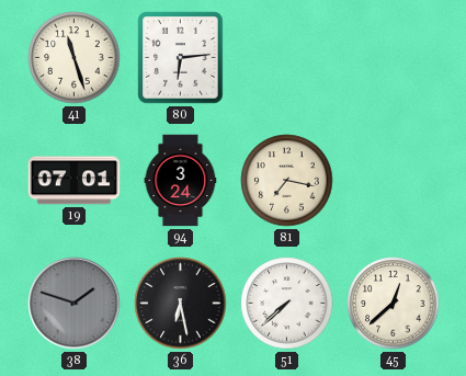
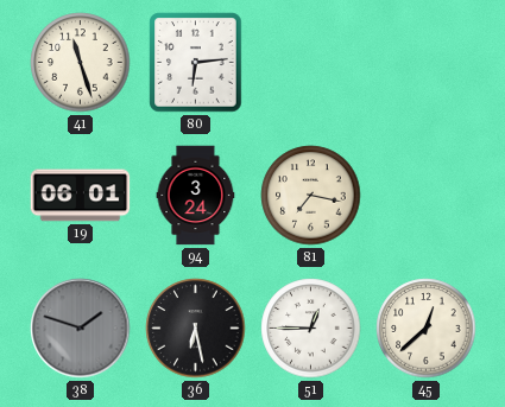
19: 07:01 -> 06:01
51: 7:38 -> 12:45
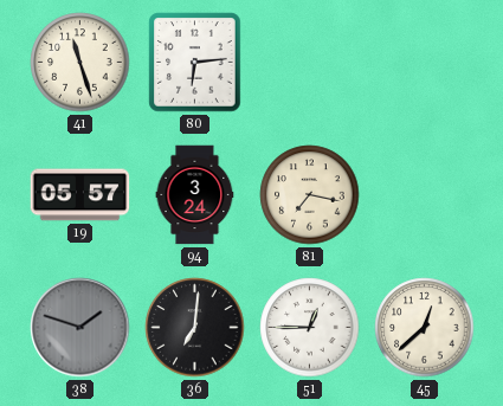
19: 06:01 -> 05:57
36: 6:28 -> 7:01
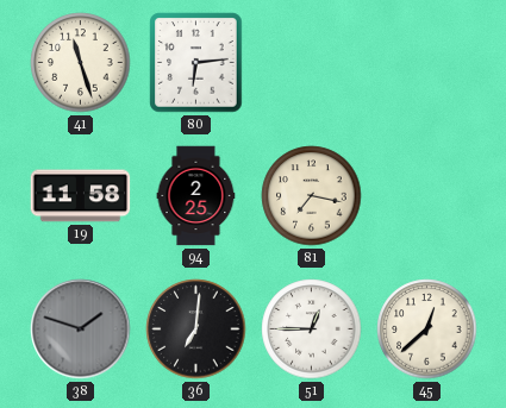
19: 05:57 -> 11:58
94: 3:24 -> 2:25
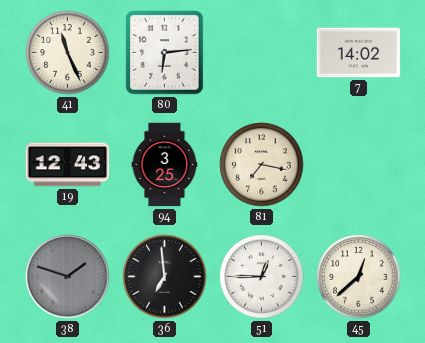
41: 11:27 -> 11:26
7: none -> 14:02
19: 11:58 -> 12:43
94: 2:25 -> 3:25
36: 7:01 -> 6:59
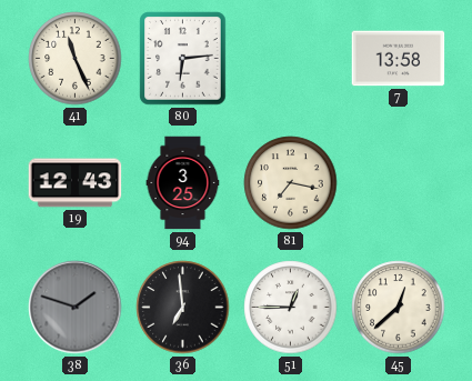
7: 14:02 -> 13:58
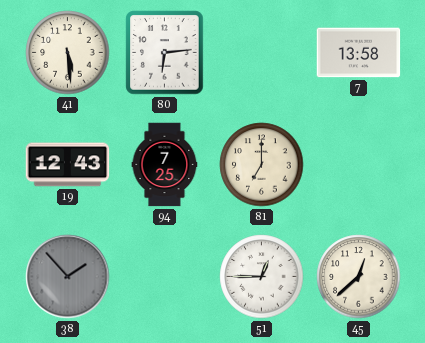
41: 11:26 -> 5:29
94: 3:25 -> 7:25
81: 7:17 -> 7:00
38: 1:48 -> 1:53
36: 6:59 -> none
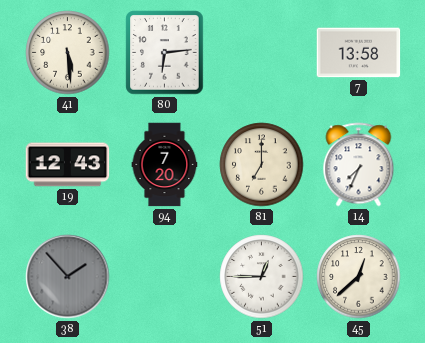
94: 7:25 -> 7:20
14: none -> 7:34
